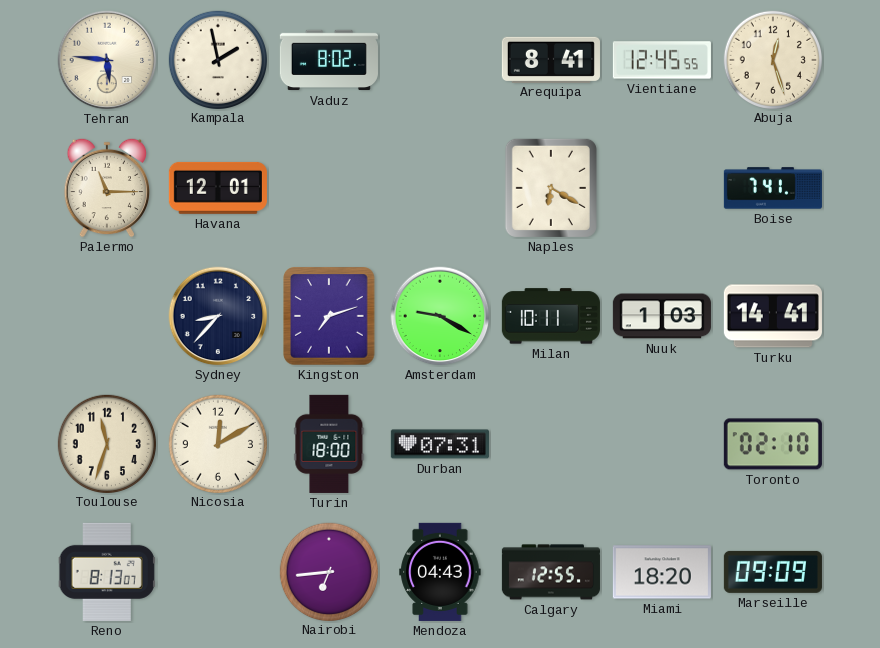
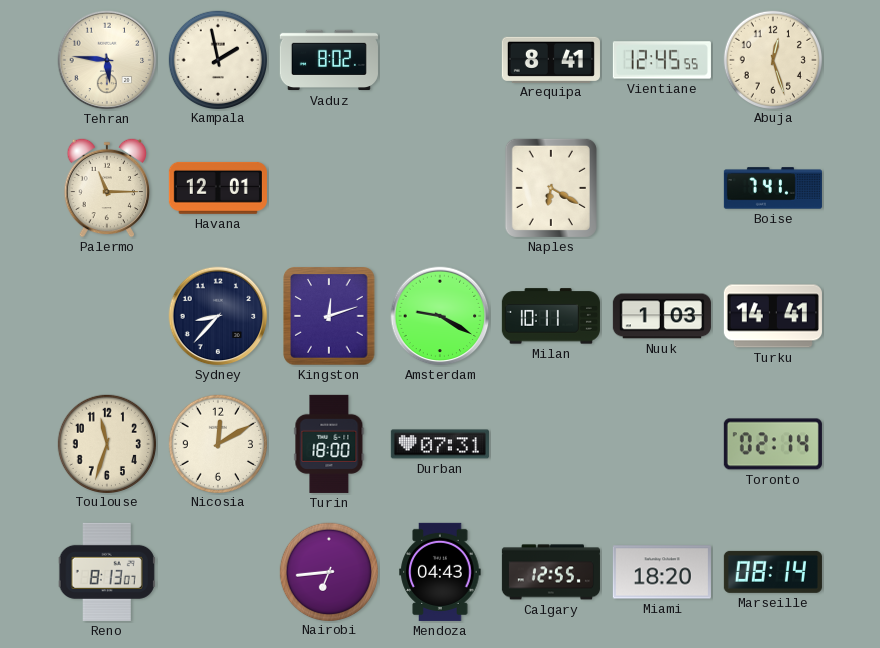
Kingston: 7:12 -> 12:12
Toronto: 02:10 -> 02:14
Marseille: 09:09 -> 08:14
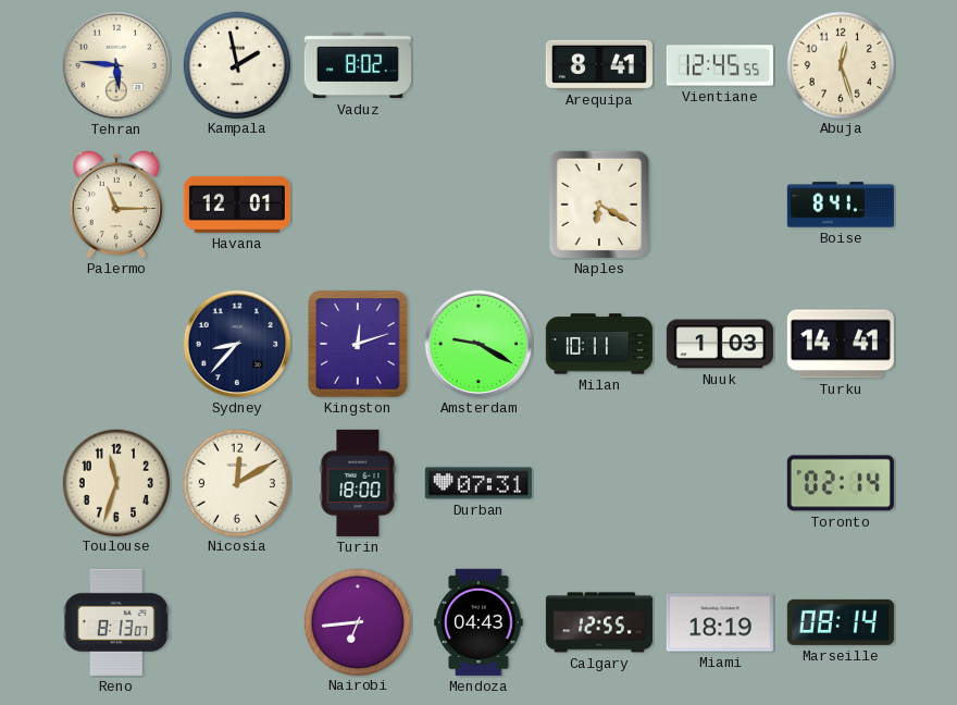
Boise: 7:41 -> 8:41
Miami: 18:20 -> 18:19
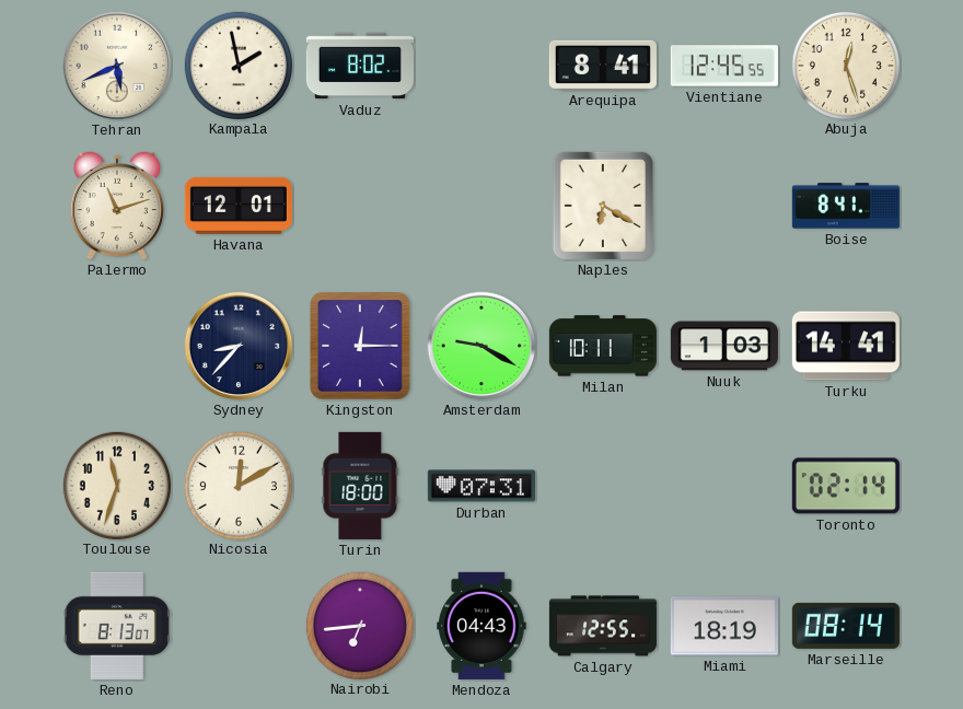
Tehran: 5:46 -> 5:41
Palermo: 11:15 -> 11:12
Kingston: 12:12 -> 12:15
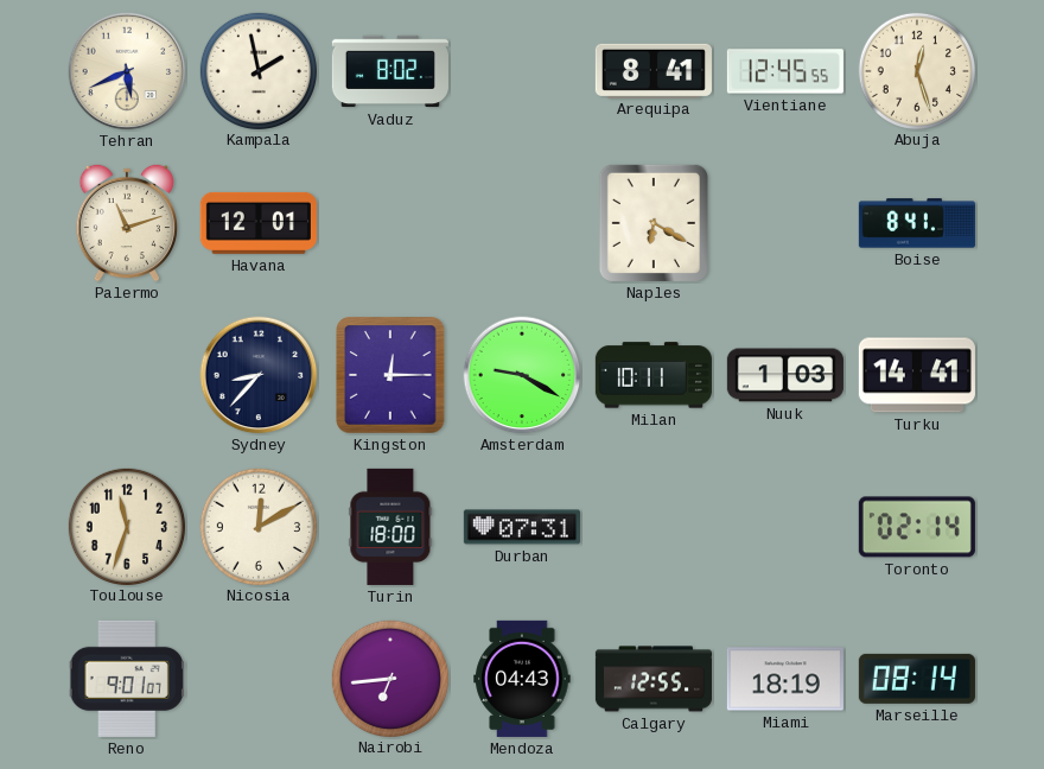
Reno: 8:13 -> 9:01
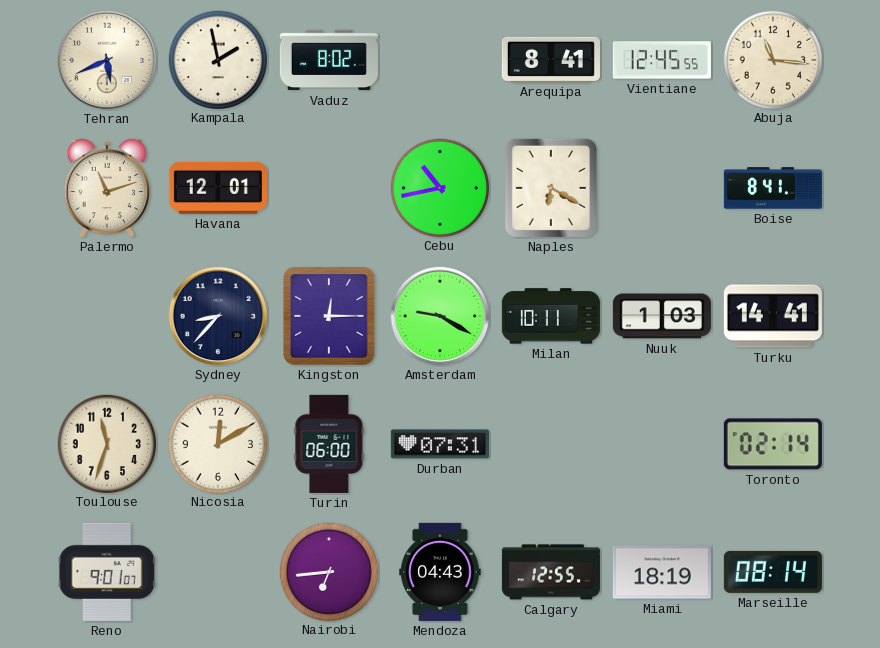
Abuja: 12:27 -> 11:16
Cebu: none -> 10:43
Turin: 18:00 -> 06:00
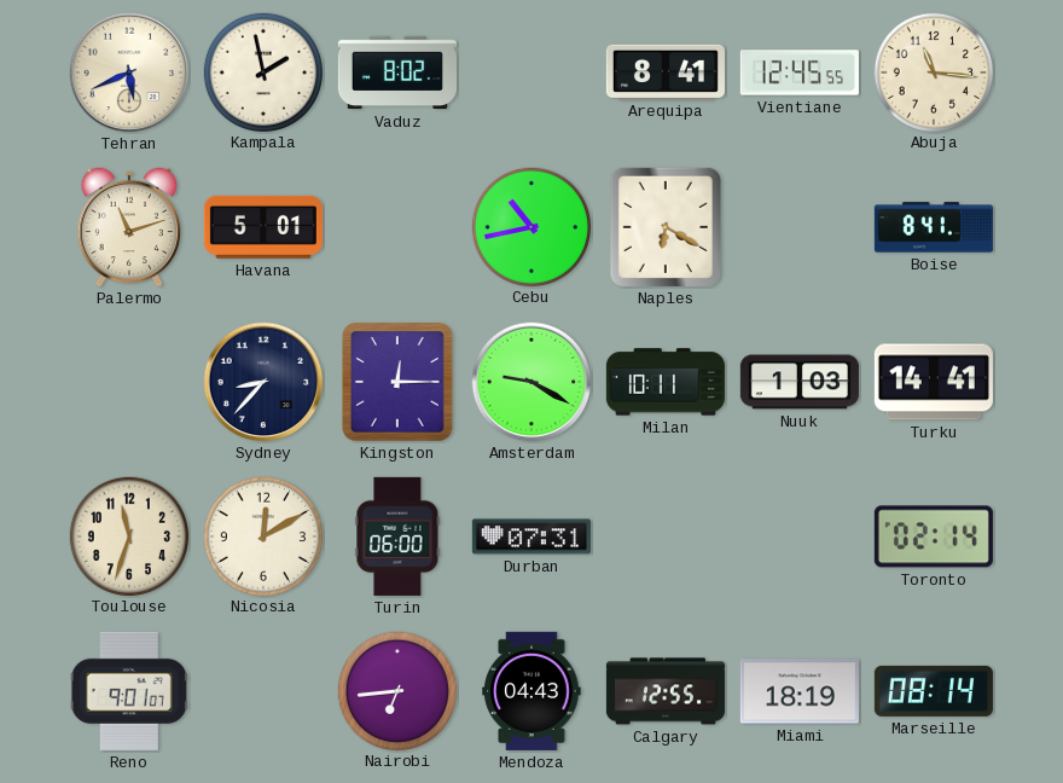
Havana: 12:01 -> 5:01
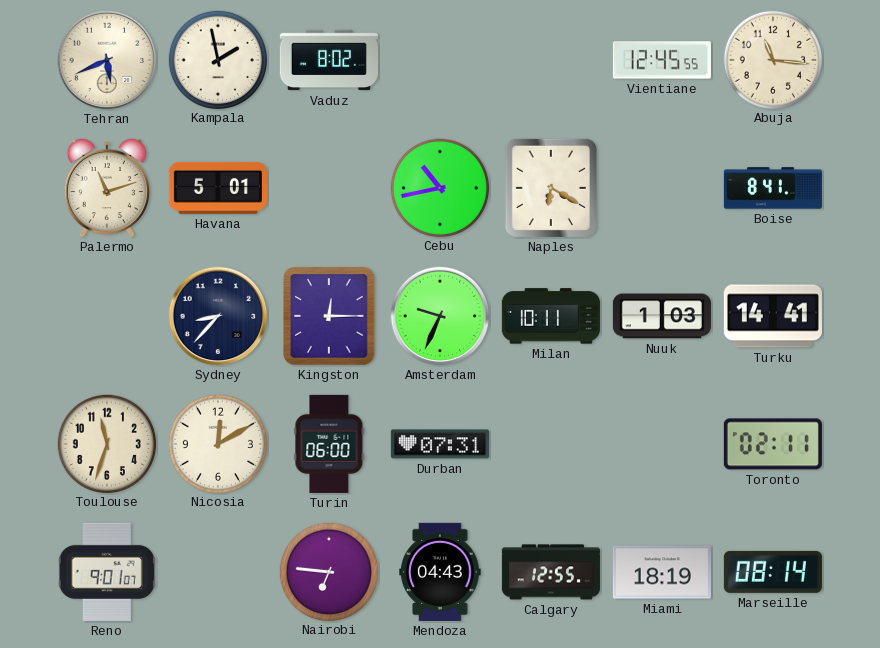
Arequipa: 8:41 -> none
Amsterdam: 9:20 -> 9:34
Toronto: 02:14 -> 02:11
Nairobi: 6:44 -> 6:46
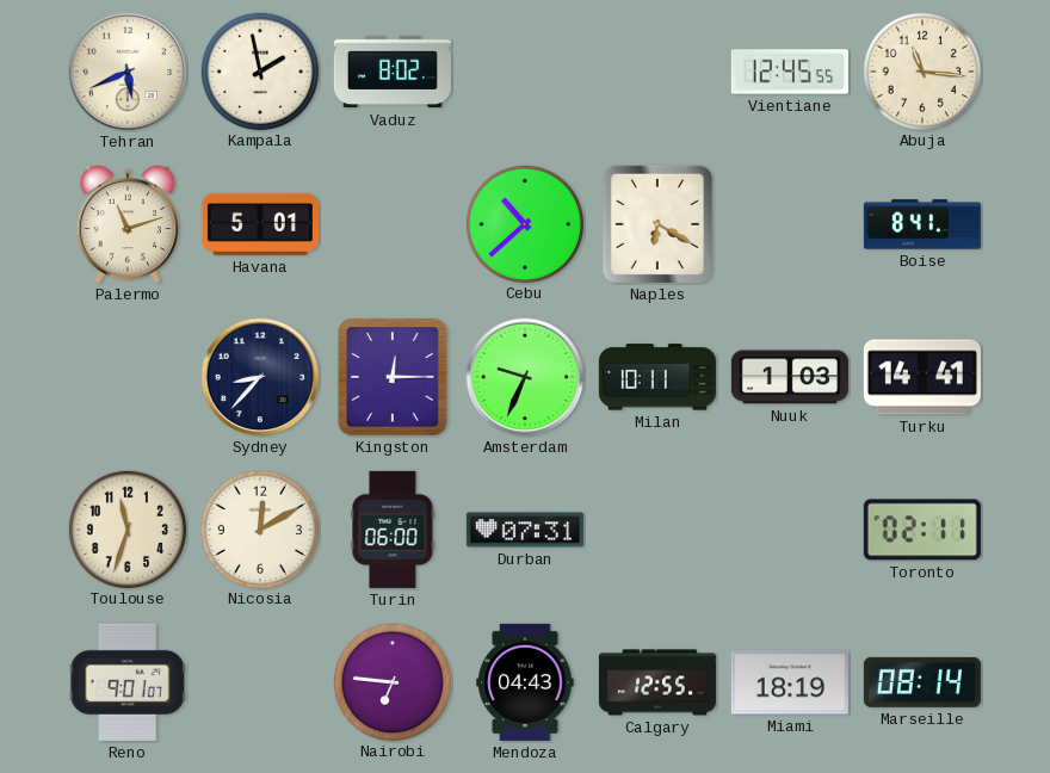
Cebu: 10:43 -> 10:38
